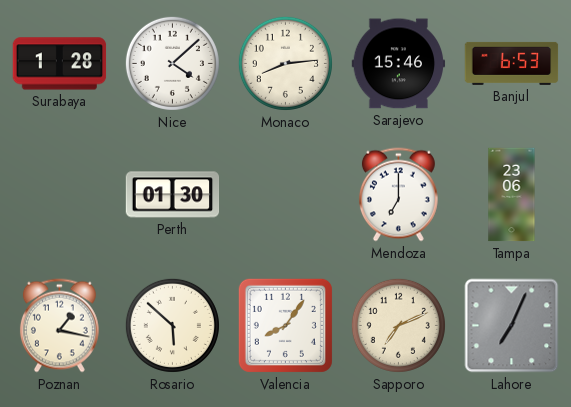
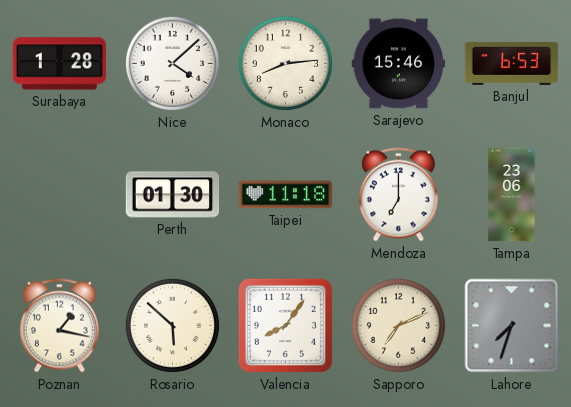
Taipei: none -> 11:18
Lahore: 7:04 -> 7:33
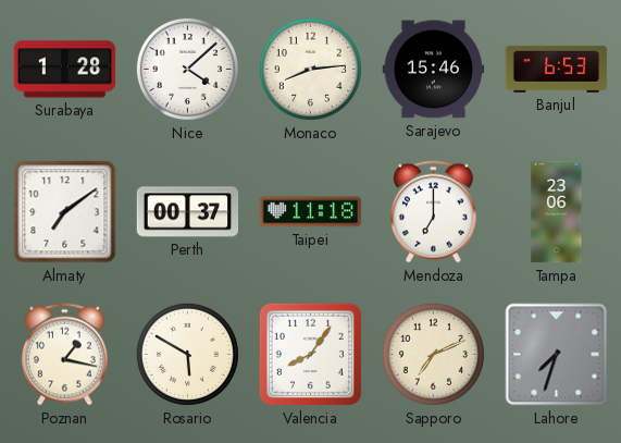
Almaty: none -> 7:09
Perth: 01:30 -> 00:37
Rosario: 5:52 -> 5:50
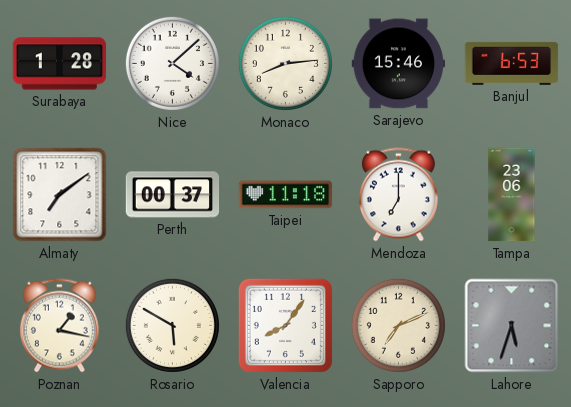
Lahore: 7:33 -> 5:33
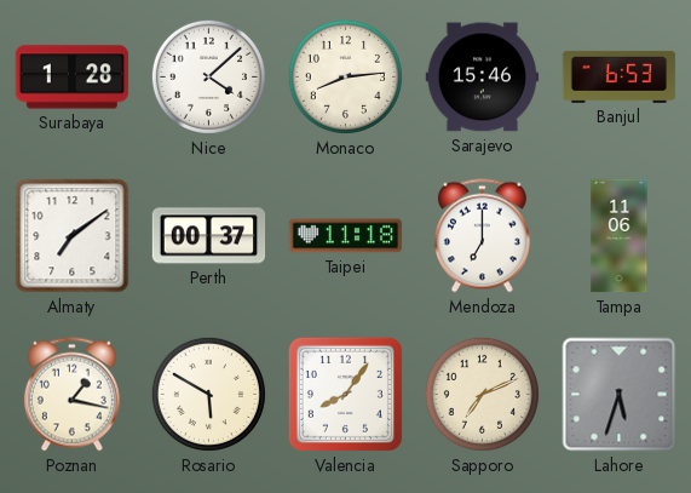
Tampa: 23:06 -> 11:06
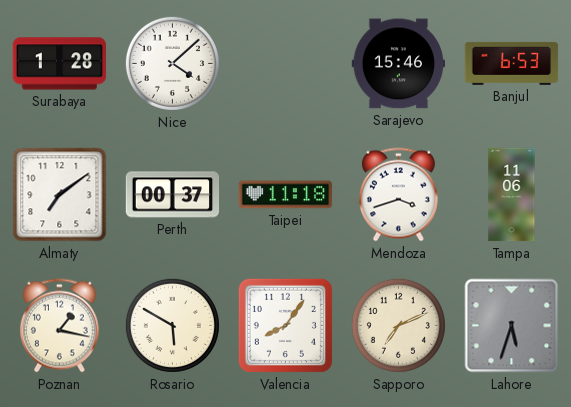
Monaco: 8:14 -> none
Mendoza: 7:00 -> 3:42
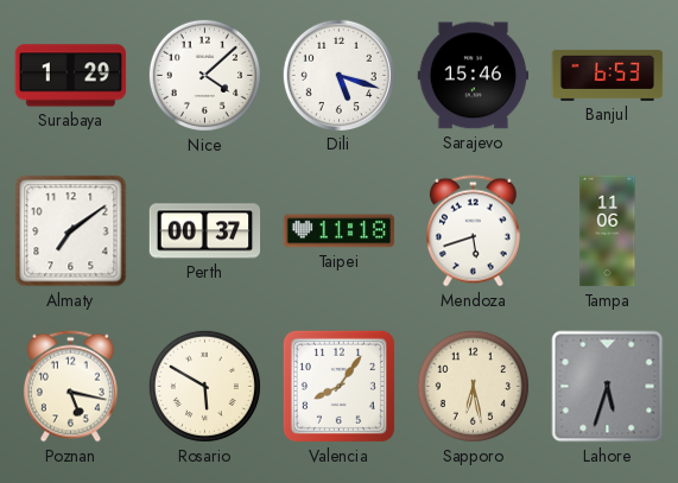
Surabaya: 1:28 -> 1:29
Dili: none -> 5:18
Mendoza: 3:42 -> 5:42
Poznan: 1:17 -> 5:17
Sapporo: 7:11 -> 6:28
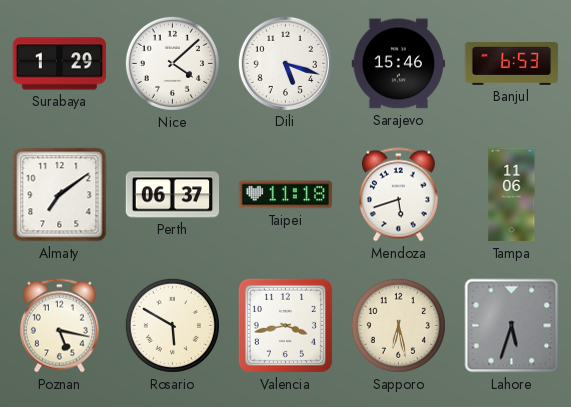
Perth: 00:37 -> 06:37
Valencia: 8:06 -> 3:43
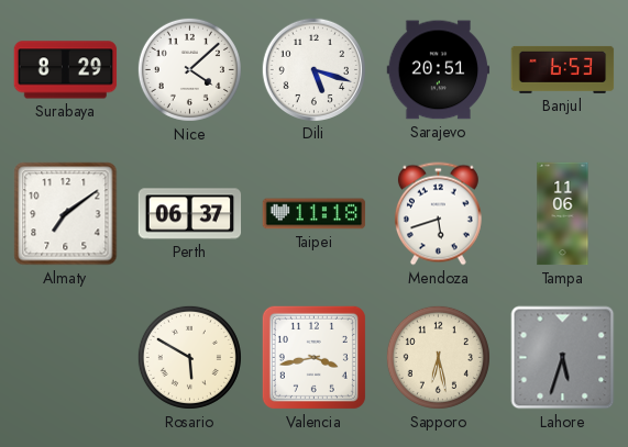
Surabaya: 1:29 -> 8:29
Sarajevo: 15:46 -> 20:51
Poznan: 5:17 -> none
